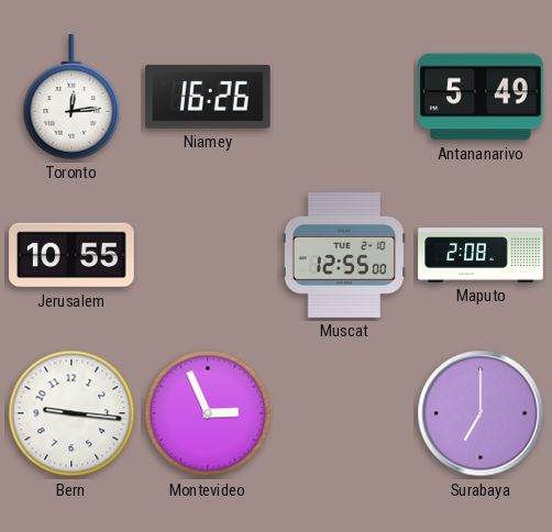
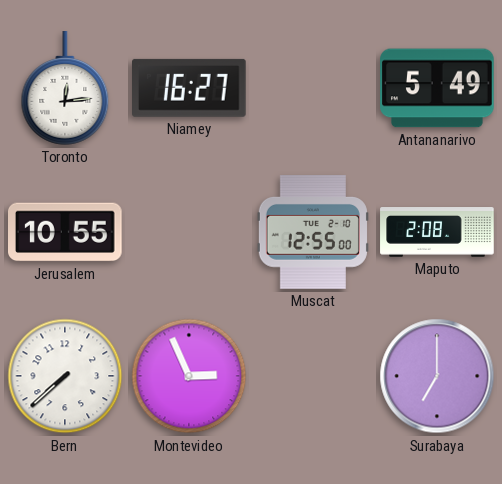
Niamey: 16:26 -> 16:27
Bern: 9:16 -> 7:38
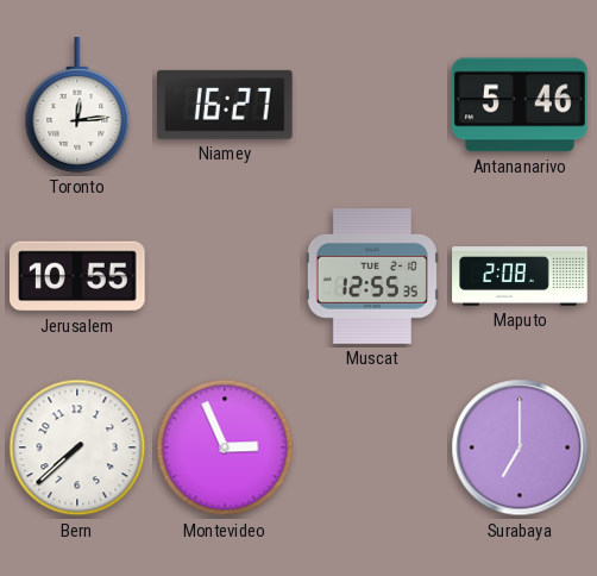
Antananarivo: 5:49 -> 5:46
Muscat: 12:55:00 -> 12:55:35
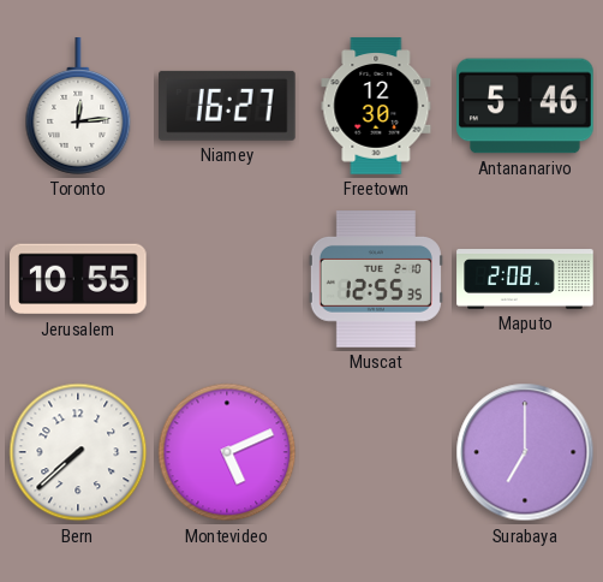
Freetown: none -> 12:30
Montevideo: 2:56 -> 5:11
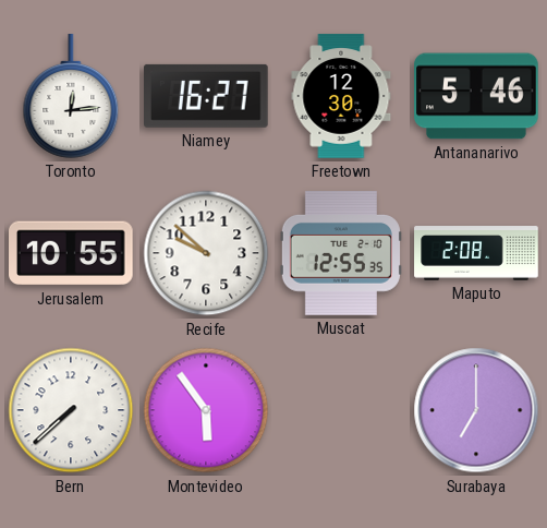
Recife: none -> 9:52
Montevideo: 5:11 -> 5:54
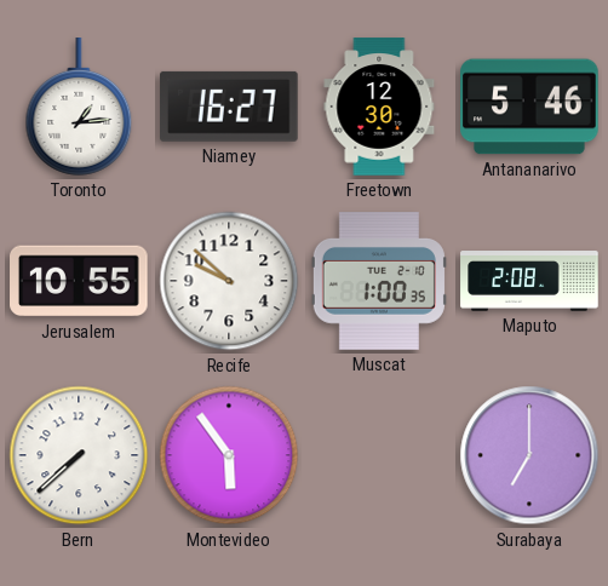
Toronto: 12:14 -> 1:14
Muscat: 12:55 -> 1:00
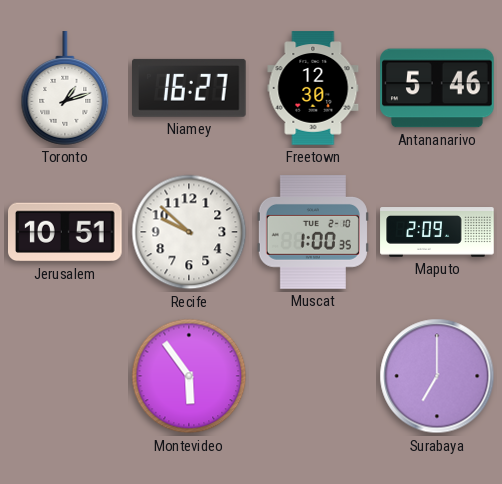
Toronto: 1:14 -> 1:12
Jerusalem: 10:55 -> 10:51
Maputo: 2:08 -> 2:09
Bern: 7:38 -> none
